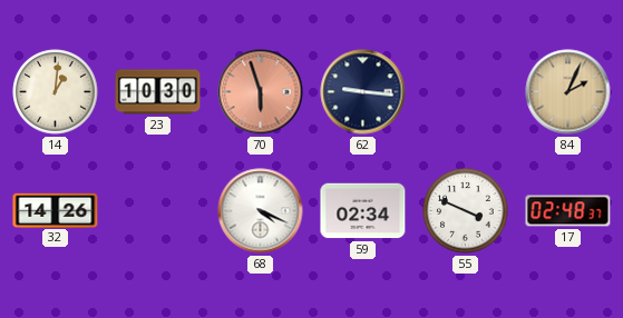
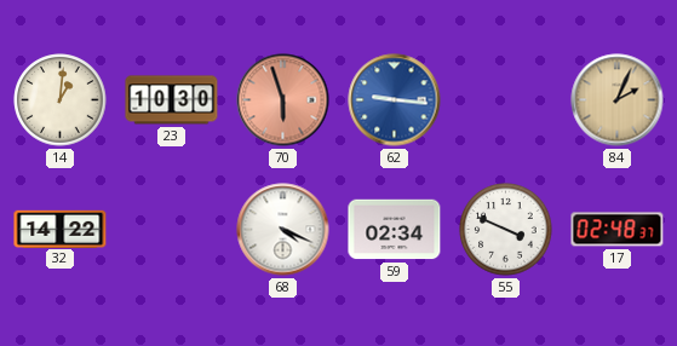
62 dial: navy -> blue
32: 14:26 -> 14:22
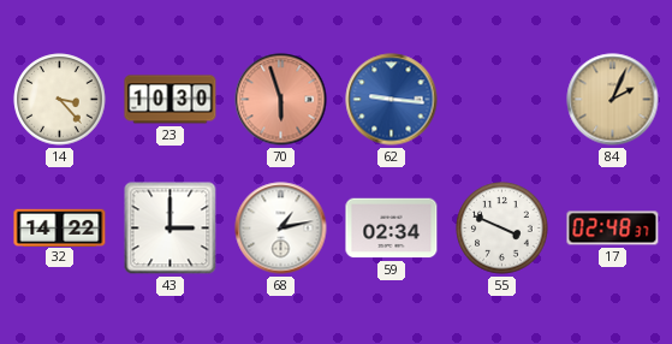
14: 1:01 -> 3:23
43: none -> 3:00
68: 4:19 -> 1:13
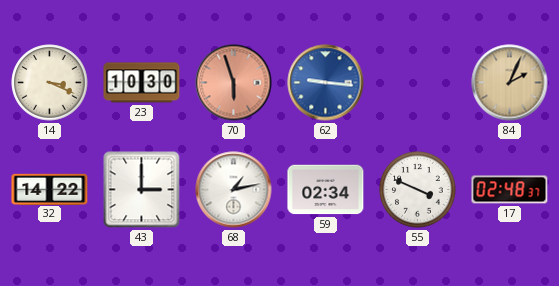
14: 3:23 -> 3:19
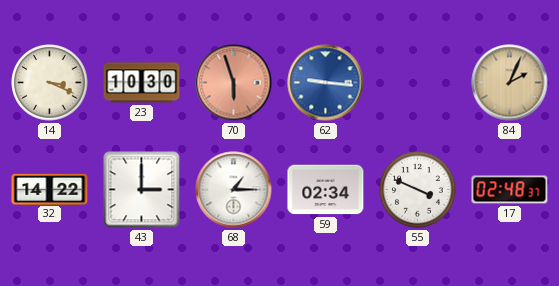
68: 1:13 -> 1:15
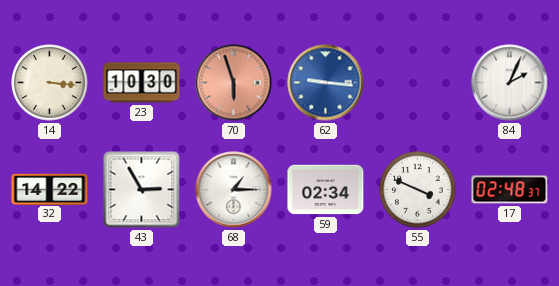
14: 3:19 -> 3:16
84 dial: champagne -> white
43: 3:00 -> 2:55
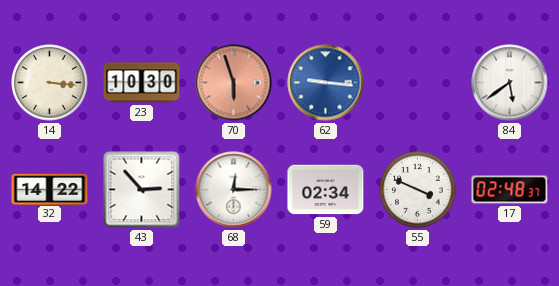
84: 2:04 -> 5:39
43: 2:55 -> 2:53
68: 1:15 -> 12:15
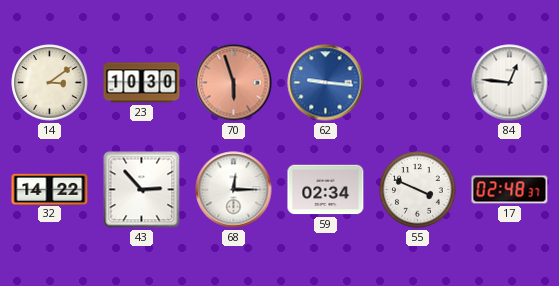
14: 3:16 -> 3:09
84: 5:39 -> 12:46
